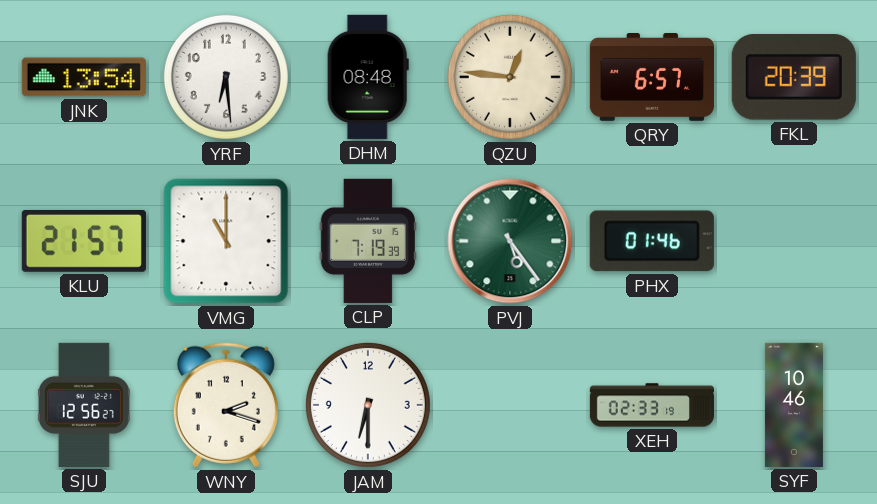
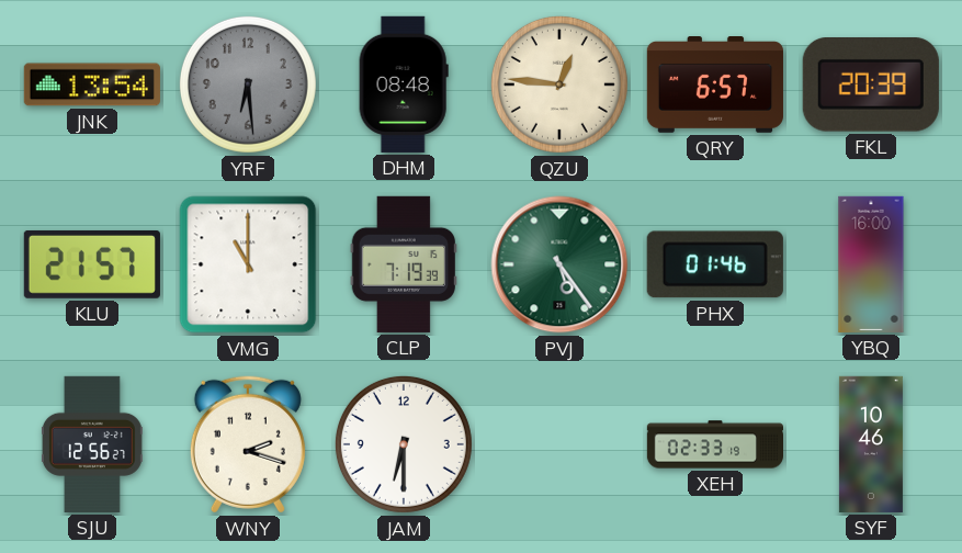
YRF dial: white -> grey
YBQ: none -> 16:00
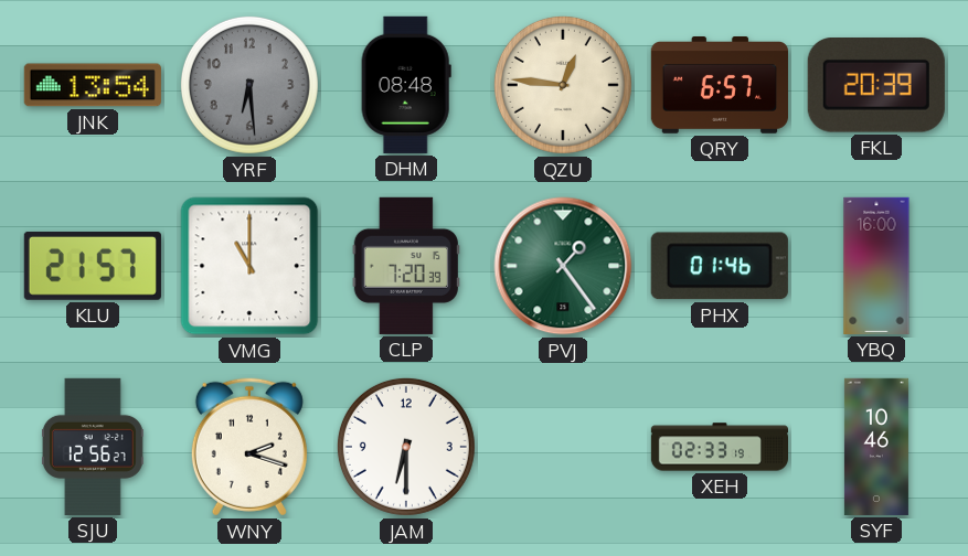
CLP: 7:19 -> 7:20
PVJ: 5:24 -> 1:24
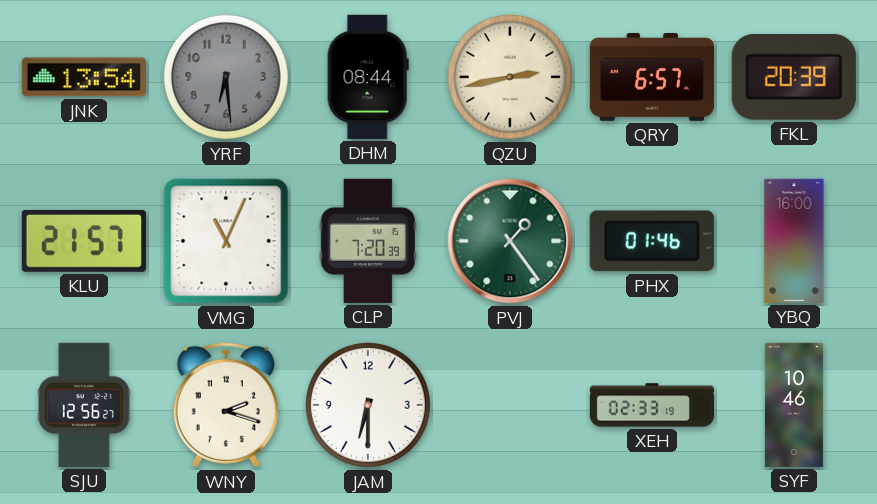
DHM: 08:48 -> 08:44
QZU: 12:46 -> 2:43
VMG: 11:00 -> 11:04
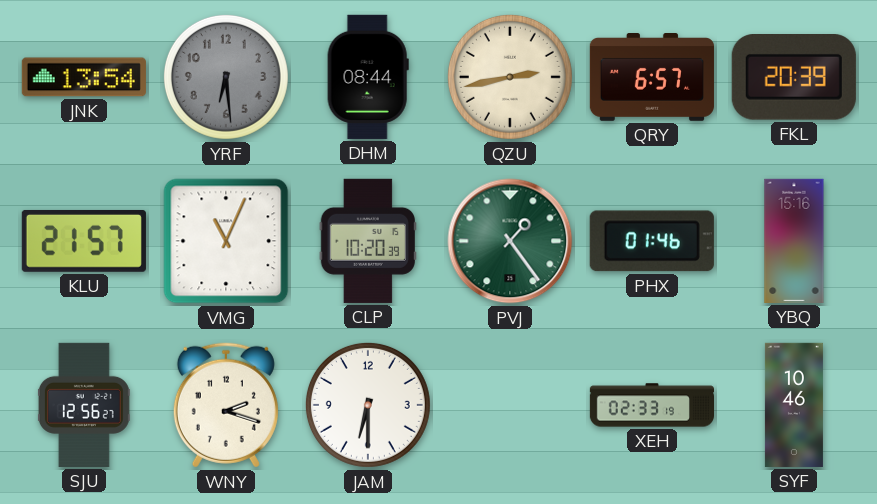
CLP: 7:20 -> 10:20
YBQ: 16:00 -> 15:16
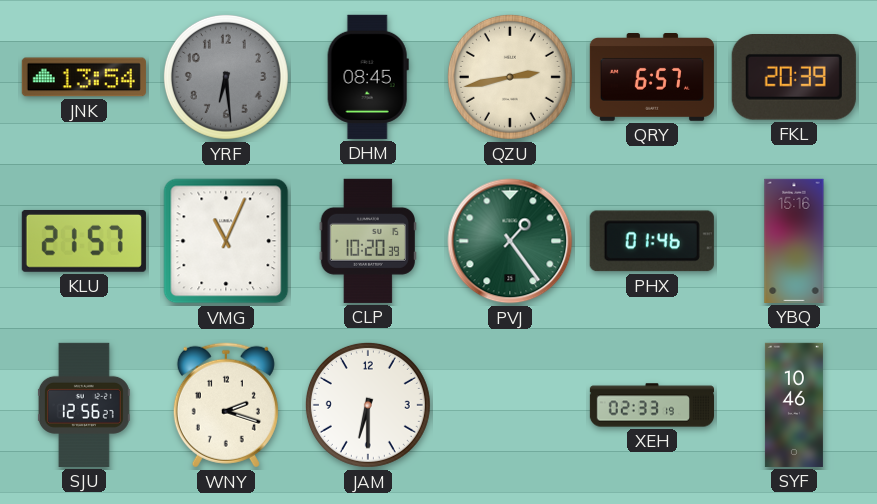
DHM: 08:44 -> 08:45
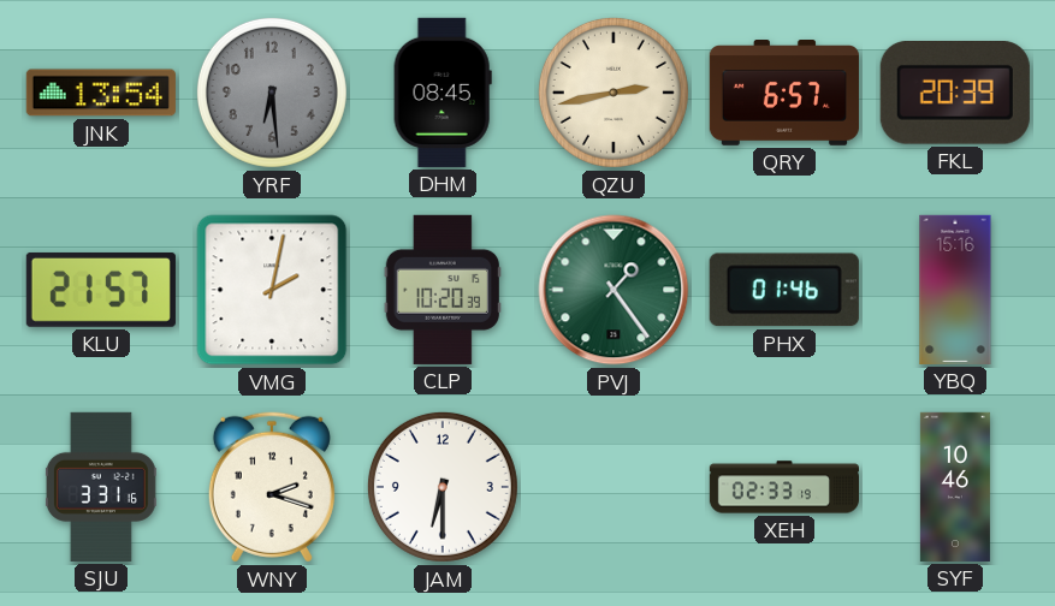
VMG: 11:04 -> 2:02
SJU: 12:56 -> 3:31
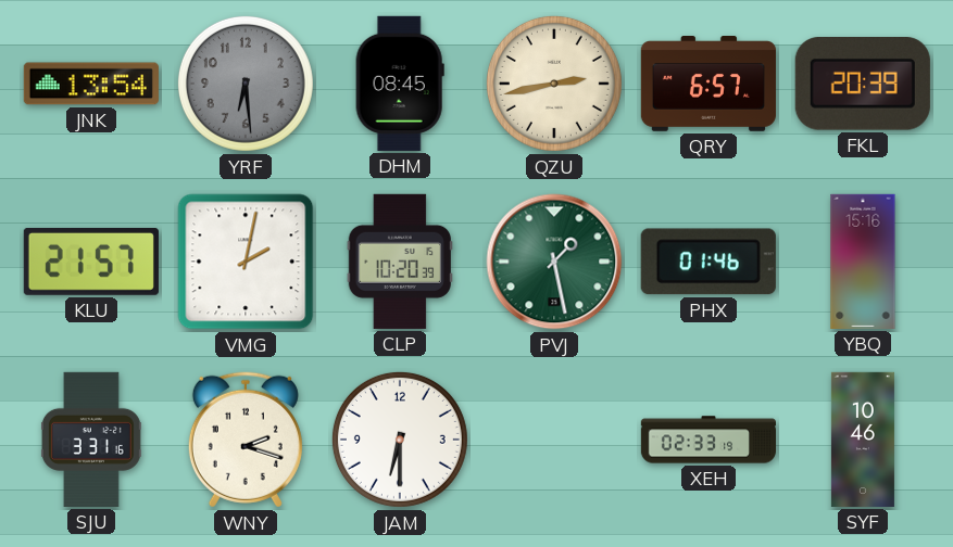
PVJ: 1:24 -> 1:28
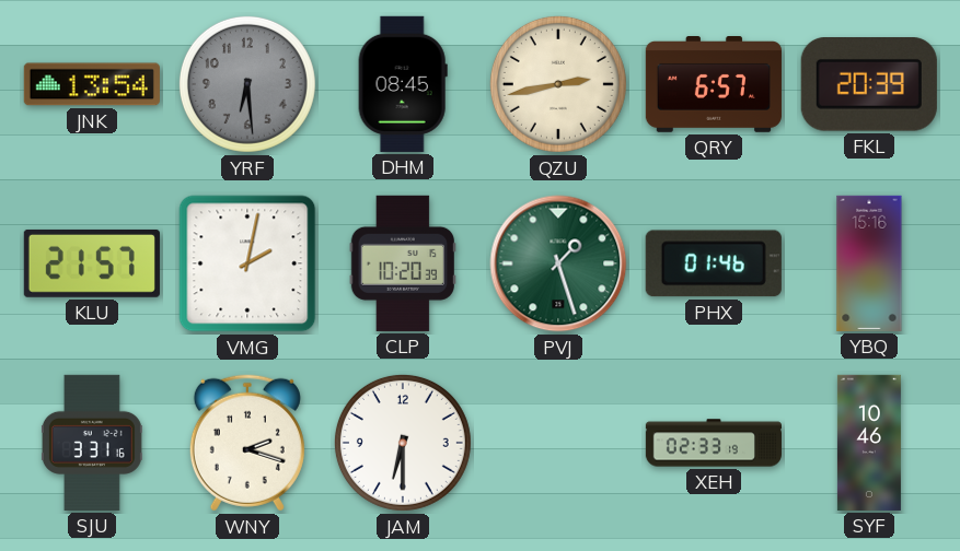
PVJ: 1:28 -> 1:27
